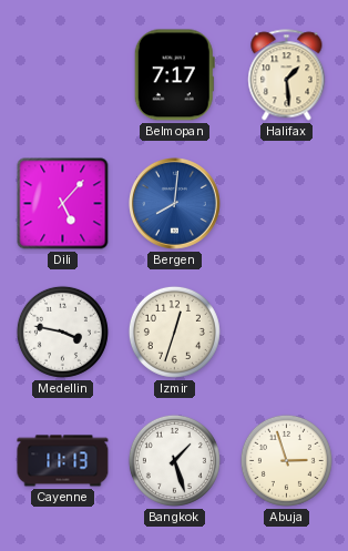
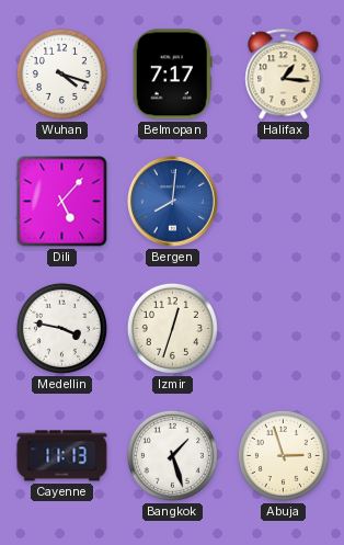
Wuhan: none -> 4:18
Halifax: 1:29 -> 1:16
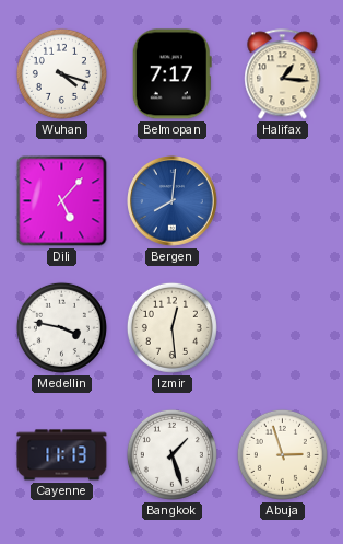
Izmir: 12:33 -> 12:29
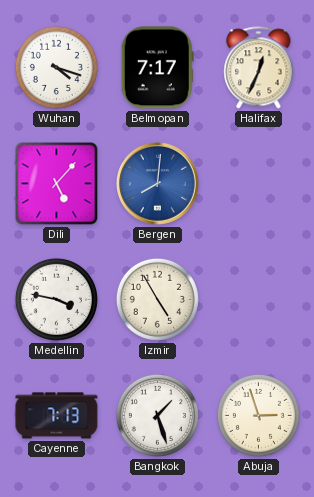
Halifax: 1:16 -> 12:34
Izmir: 12:29 -> 4:55
Cayenne: 11:13 -> 7:13
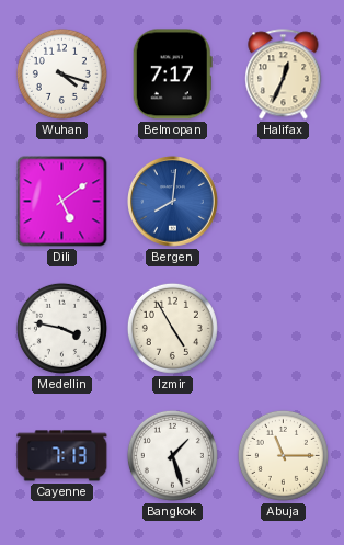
Dili: 5:07 -> 5:09
Abuja: 2:57 -> 11:15
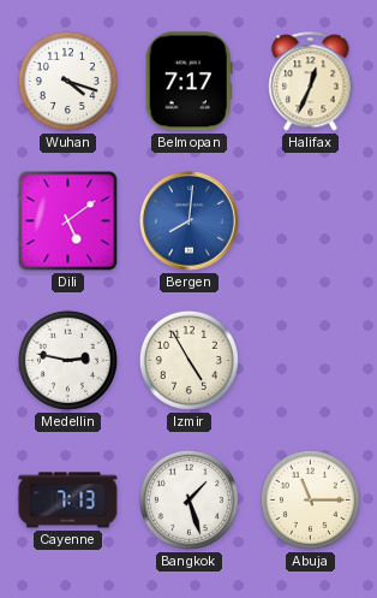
Medellin: 3:47 -> 2:47
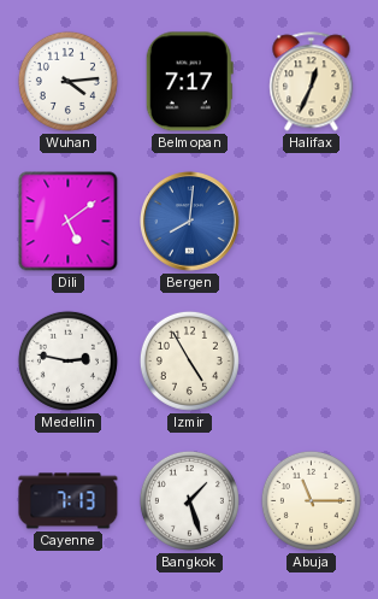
Wuhan: 4:18 -> 4:14
